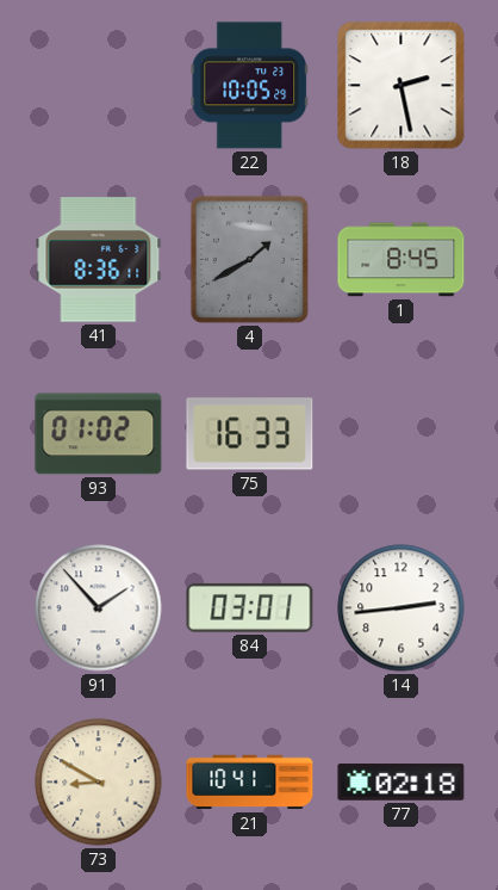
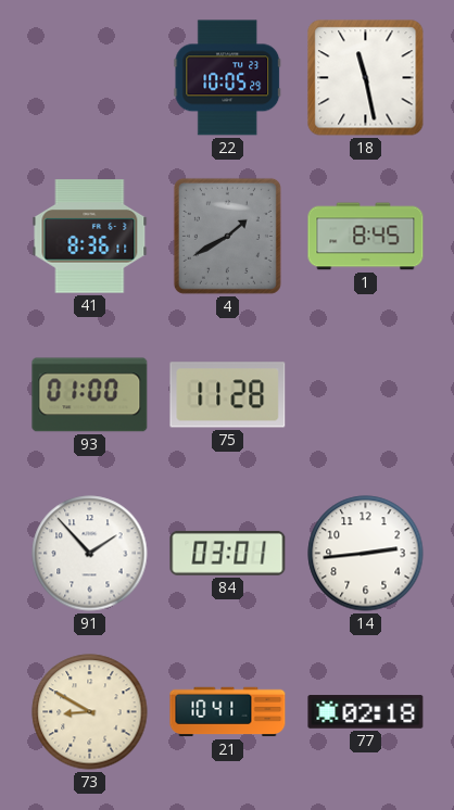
18: 2:28 -> 11:28
93: 01:02 -> 01:00
75: 16:33 -> 11:28
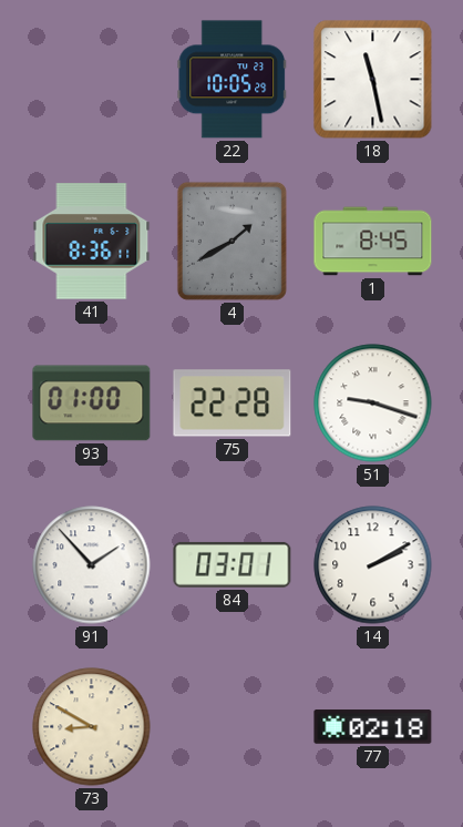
75: 11:28 -> 22:28
51: none -> 9:18
14: 2:44 -> 2:10
21: 10:41 -> none
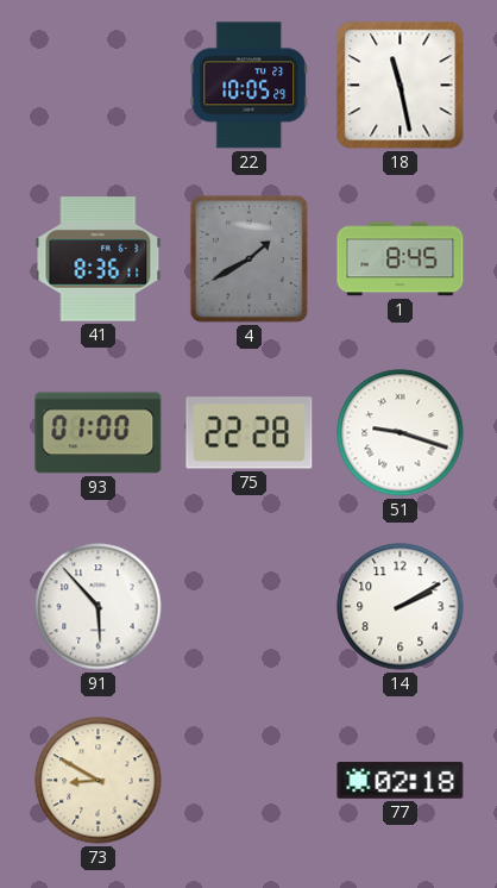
91: 1:53 -> 5:53
84: 03:01 -> none
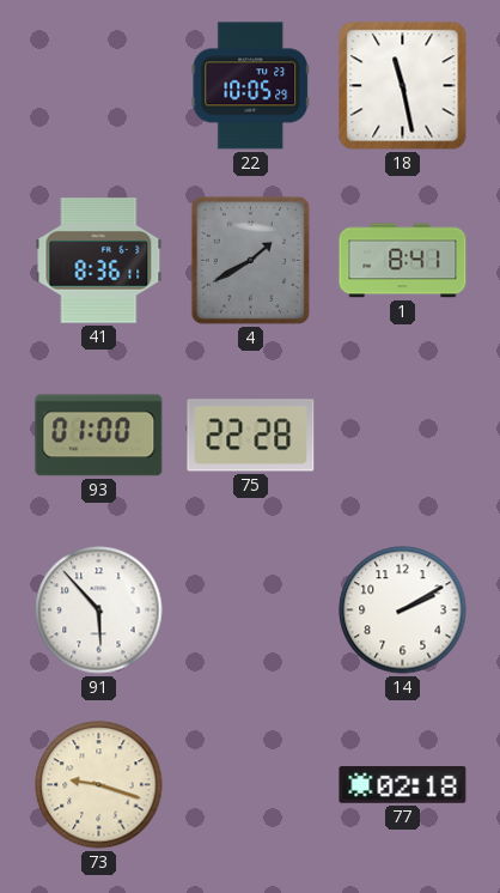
1: 8:45 -> 8:41
51: 9:18 -> none
73: 8:50 -> 9:18
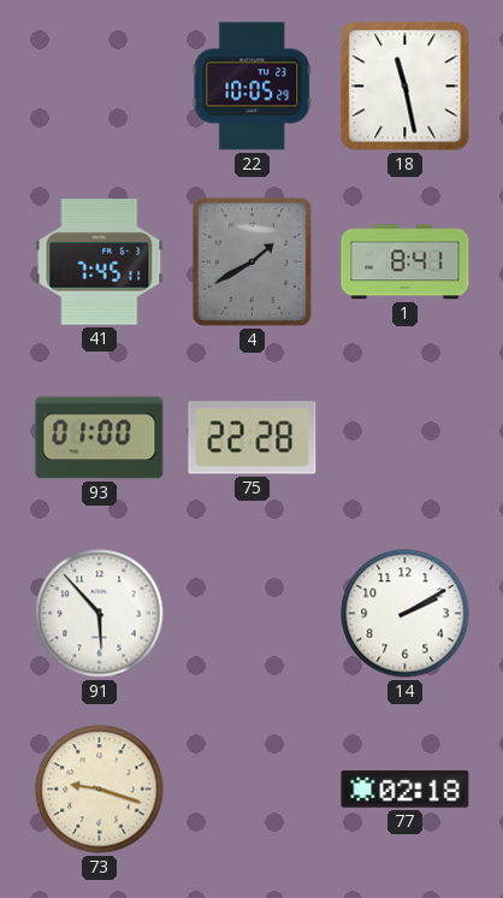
41: 8:36 -> 7:45
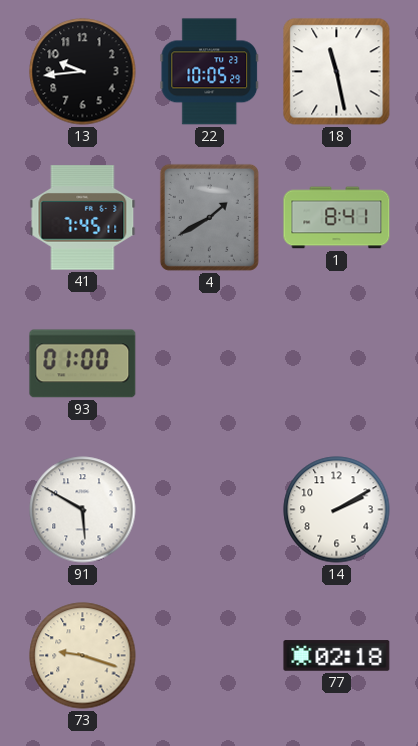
13: none -> 9:44
75: 22:28 -> none
91: 5:53 -> 5:50
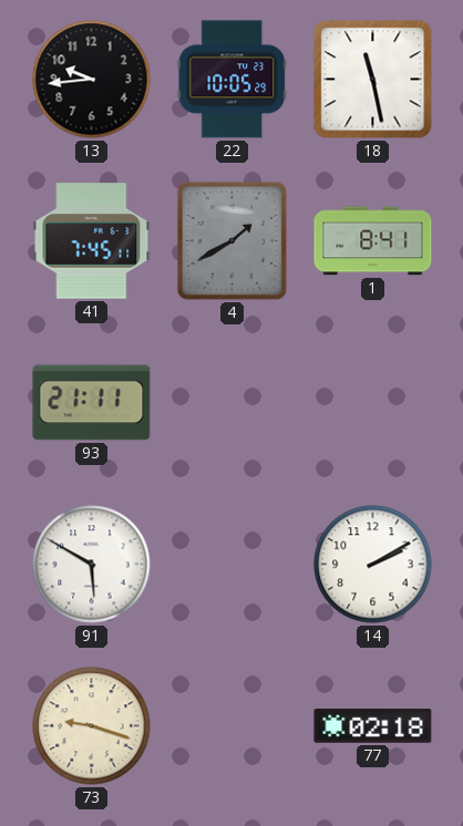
93: 01:00 -> 21:11
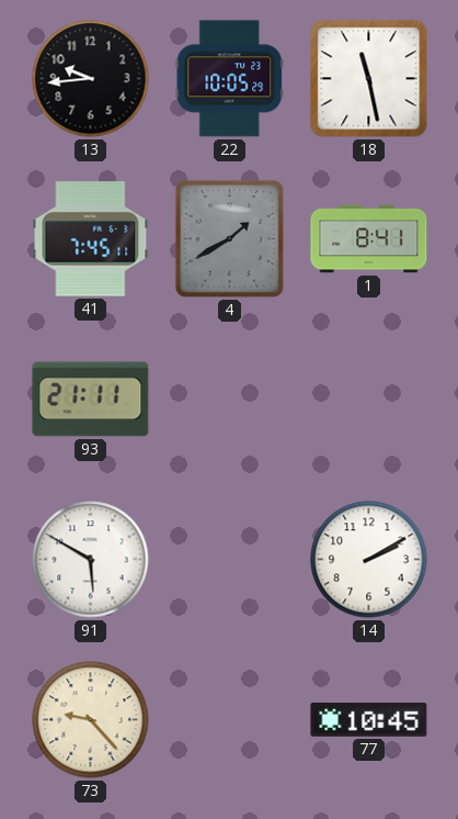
73: 9:18 -> 9:23
77: 02:18 -> 10:45
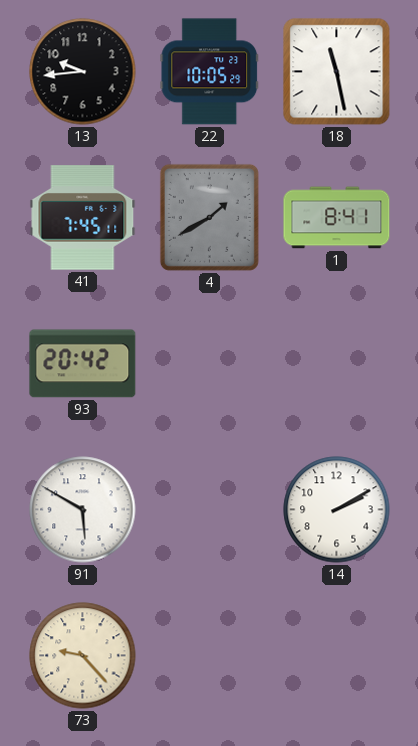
93: 21:11 -> 20:42
77: 10:45 -> none
